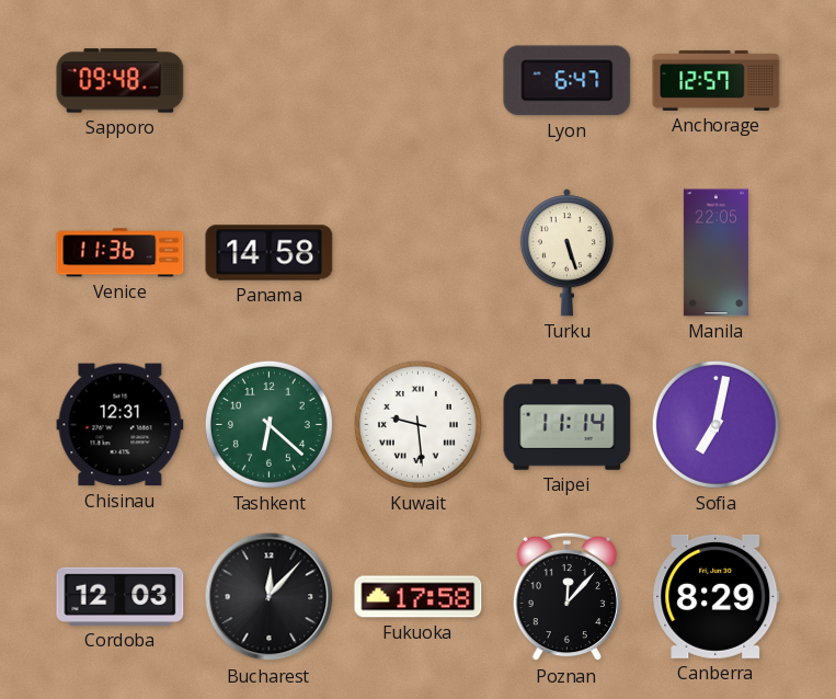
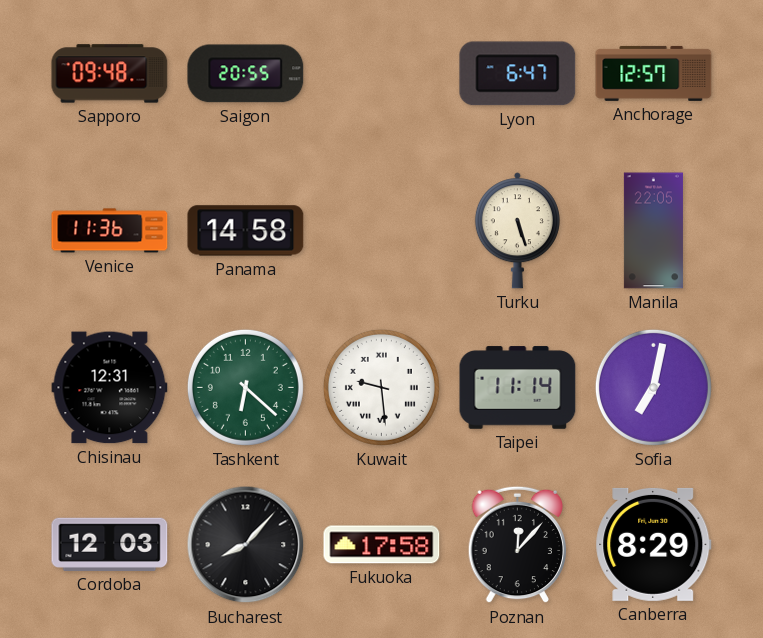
Saigon: none -> 20:55
Bucharest: 12:07 -> 8:07
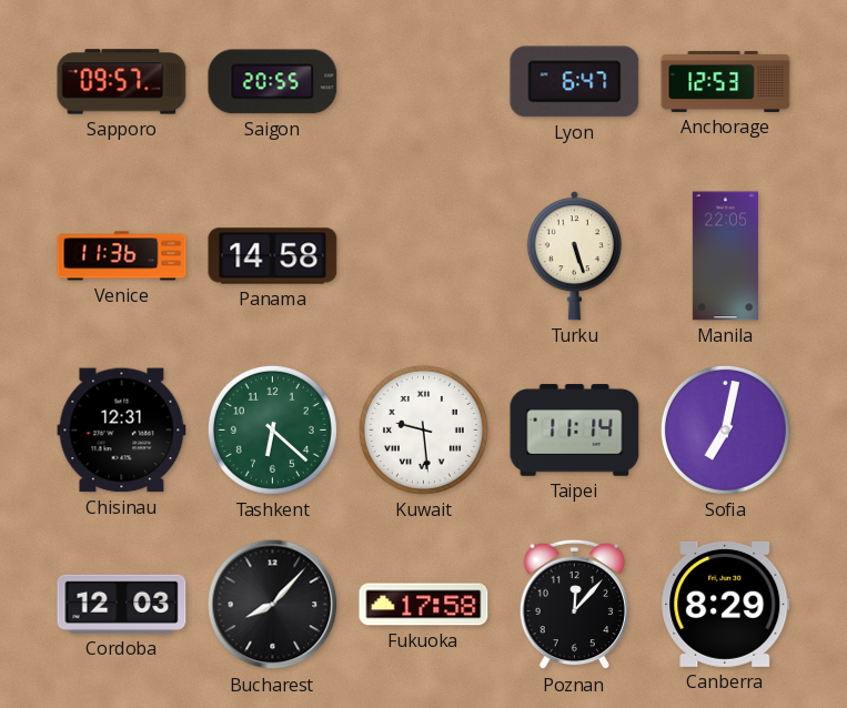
Sapporo: 09:48 -> 09:57
Anchorage: 12:57 -> 12:53
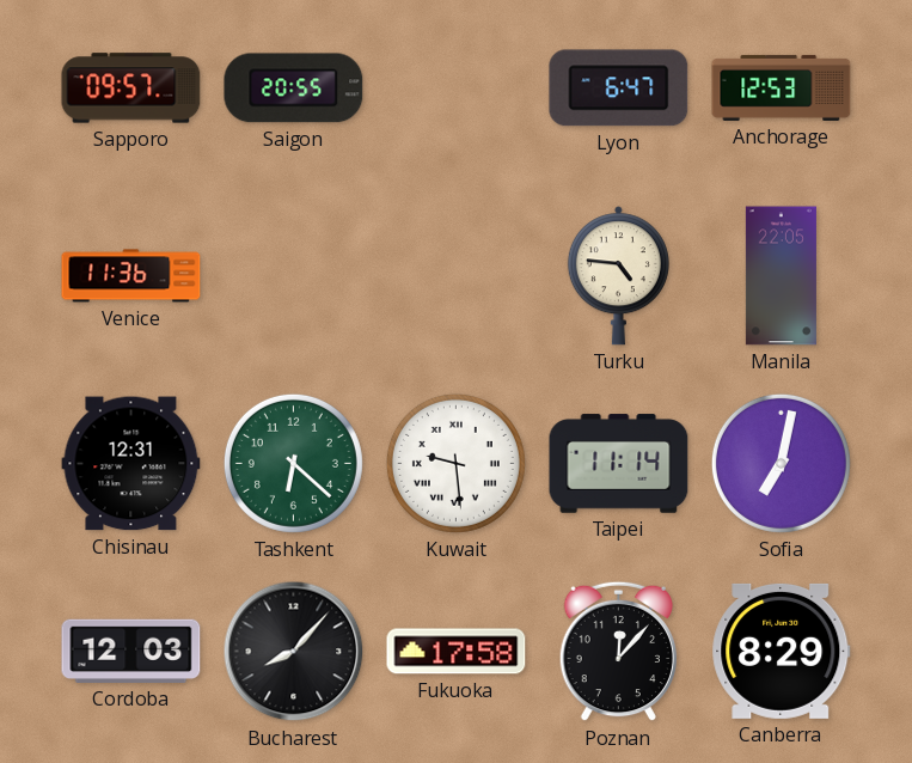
Panama: 14:58 -> none
Turku: 5:27 -> 4:46
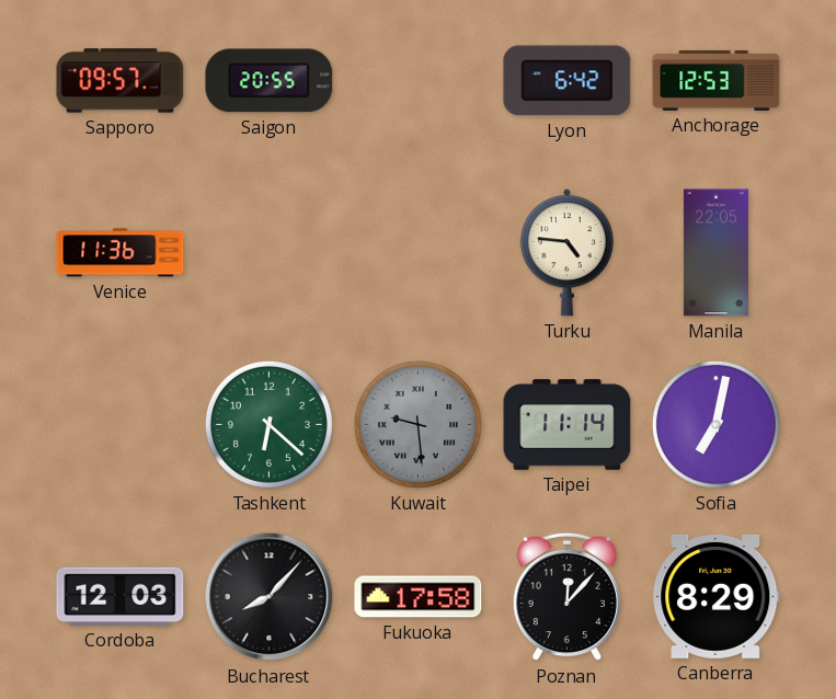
Lyon: 6:47 -> 6:42
Chisinau: 12:31 -> none
Kuwait dial: white -> grey
